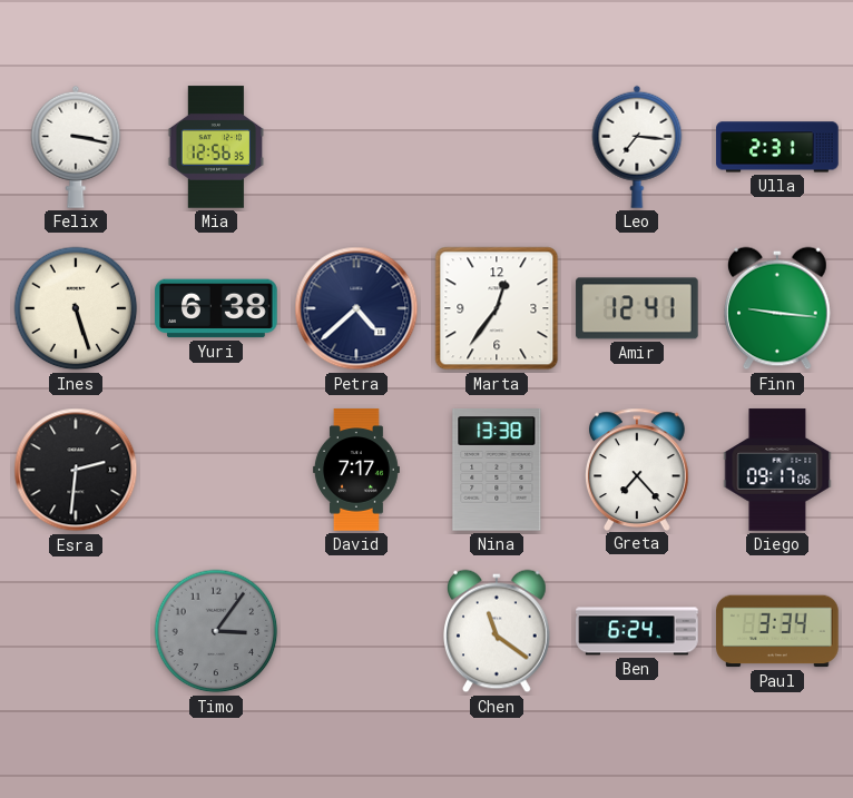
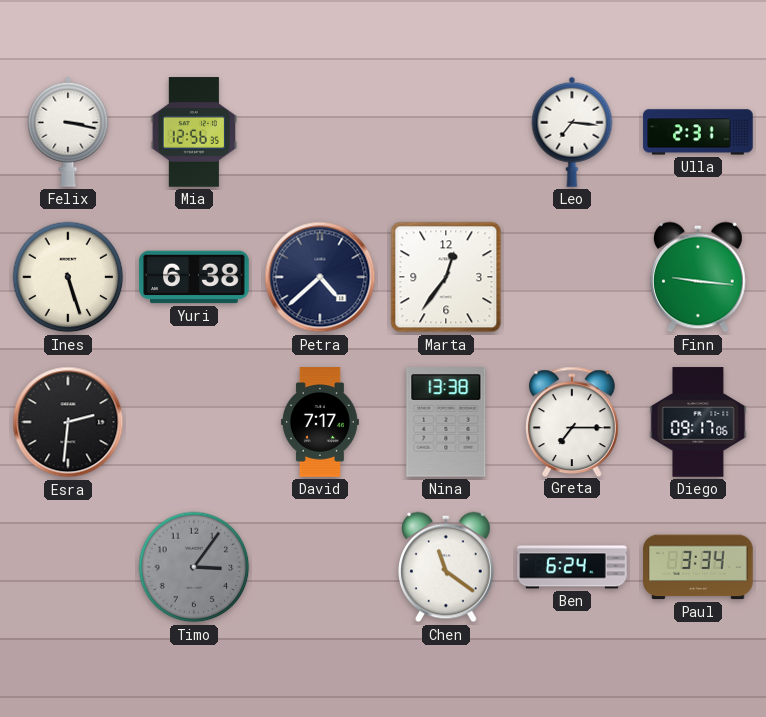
Amir: 12:41 -> none
Greta: 7:23 -> 7:15
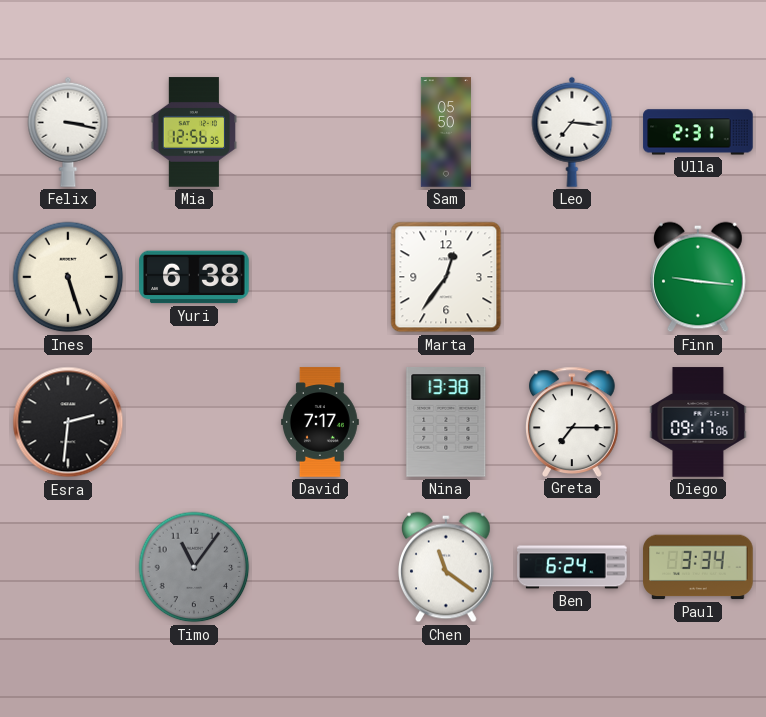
Sam: none -> 05:50
Petra: 4:38 -> none
Timo: 3:06 -> 11:06
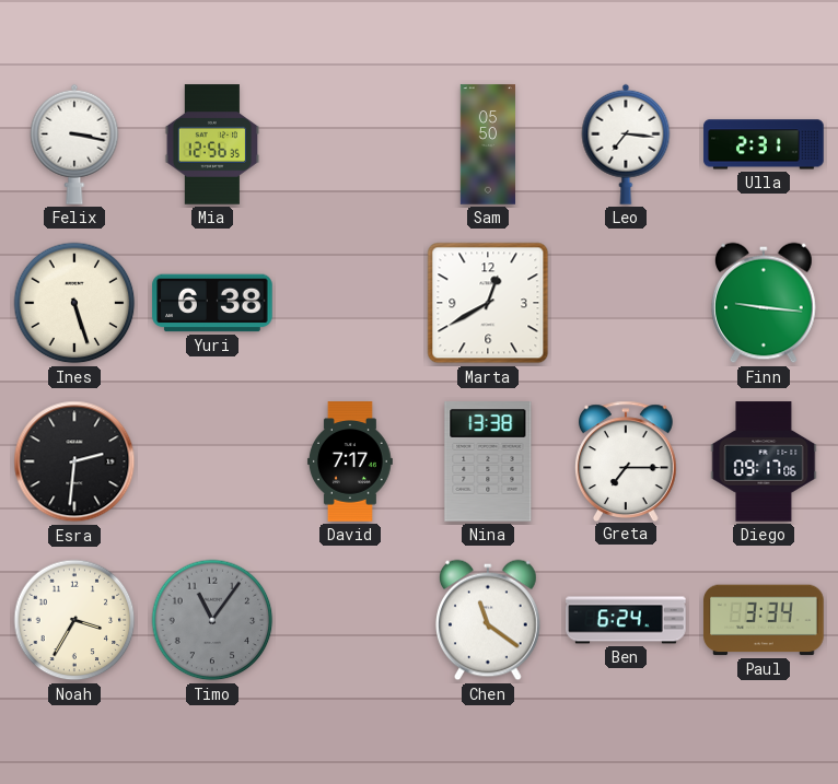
Marta: 12:36 -> 12:40
Noah: none -> 3:35
